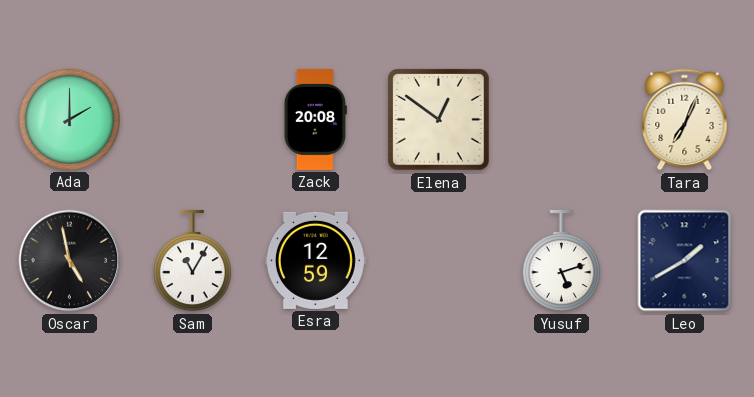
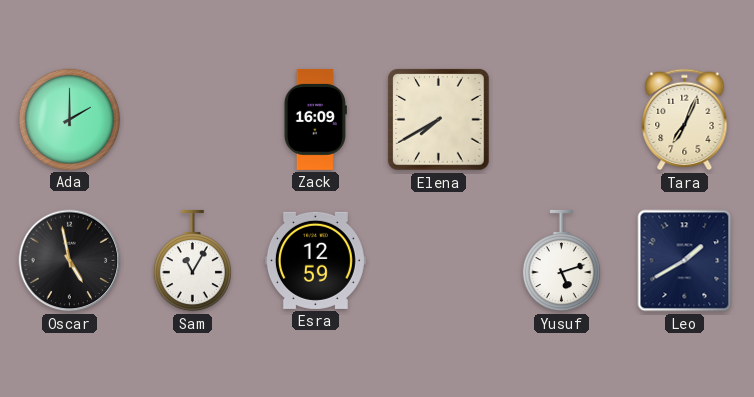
Zack: 20:08 -> 16:09
Elena: 12:51 -> 7:40
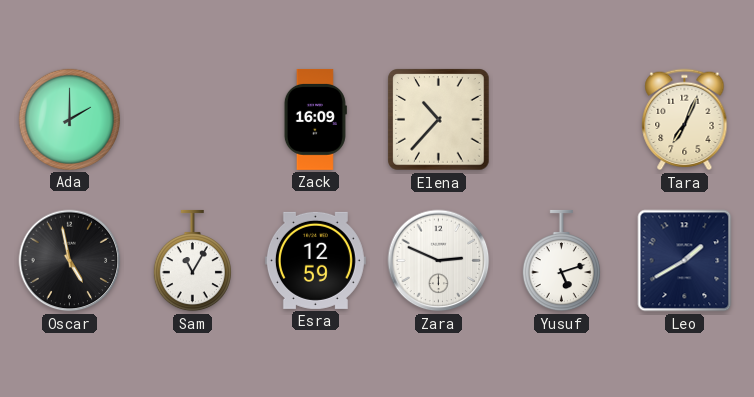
Elena: 7:40 -> 10:37
Zara: none -> 2:49
